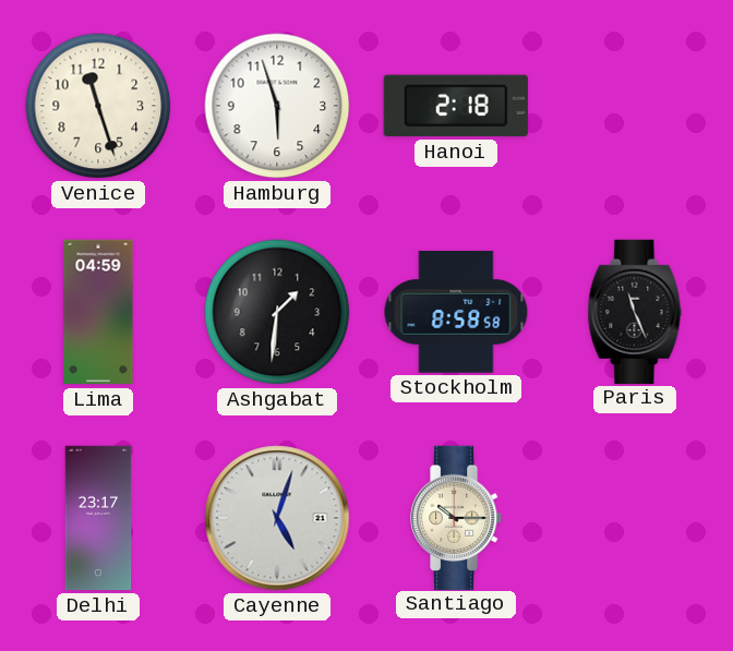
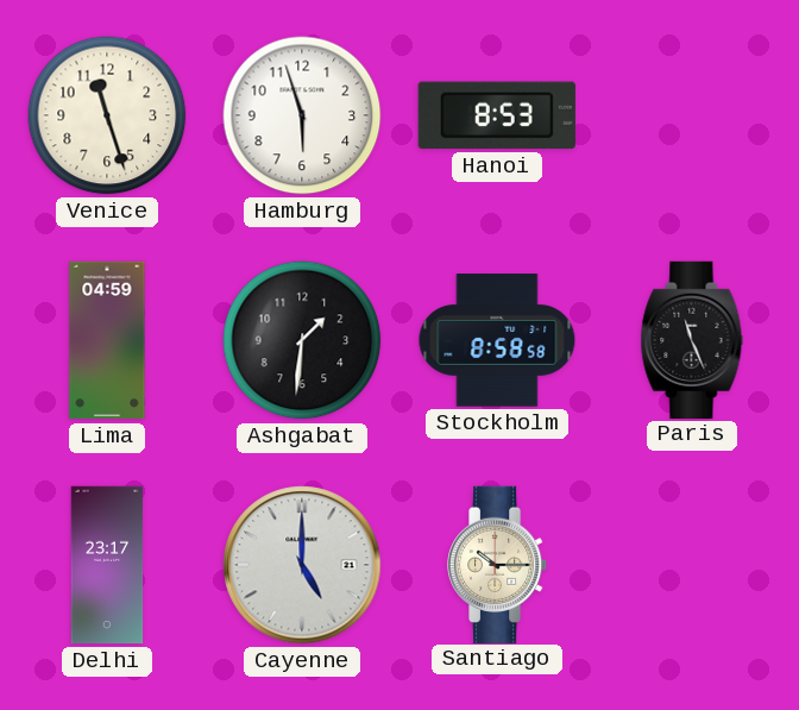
Hanoi: 2:18 -> 8:53
Cayenne: 5:03 -> 5:00
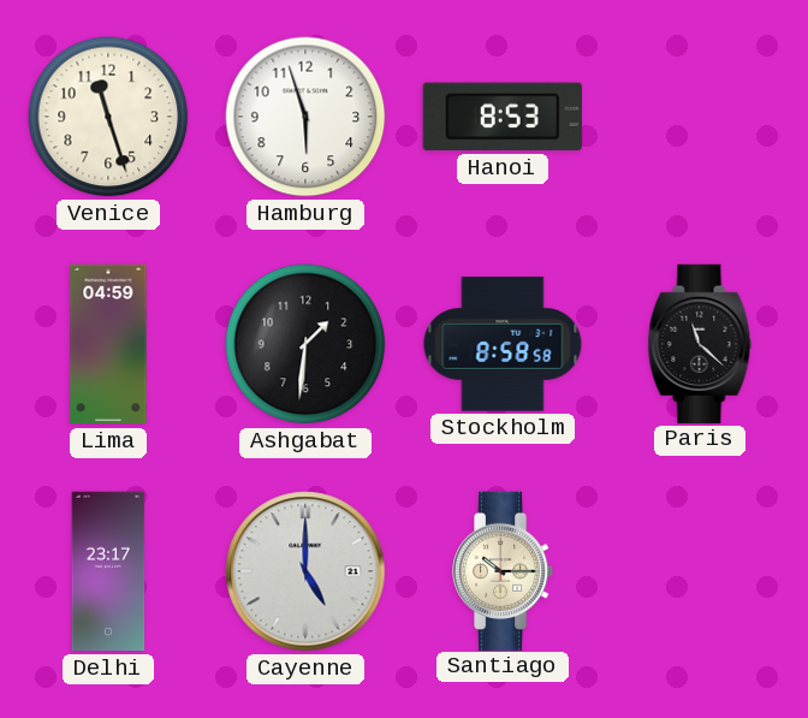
Paris: 11:26 -> 11:22
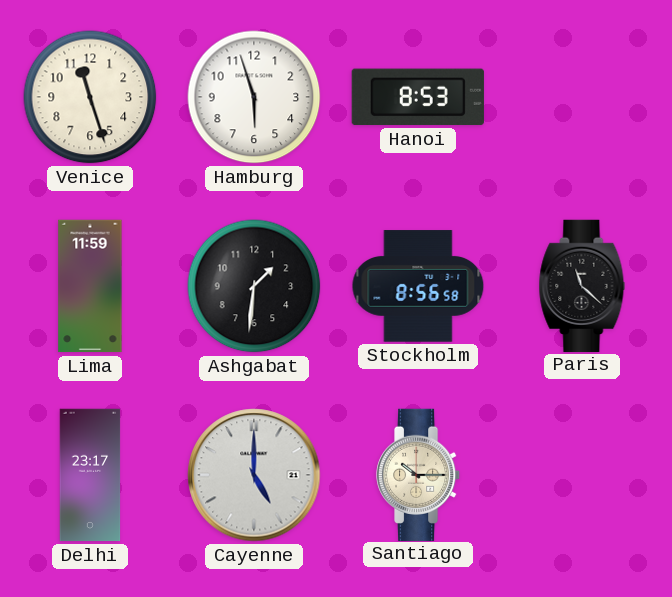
Lima: 04:59 -> 11:59
Stockholm: 8:58 -> 8:56
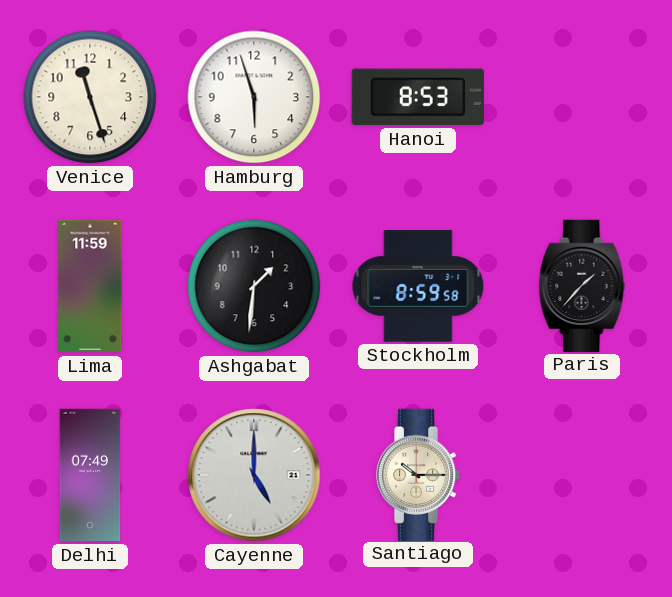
Stockholm: 8:56 -> 8:59
Paris: 11:22 -> 1:37
Delhi: 23:17 -> 07:49
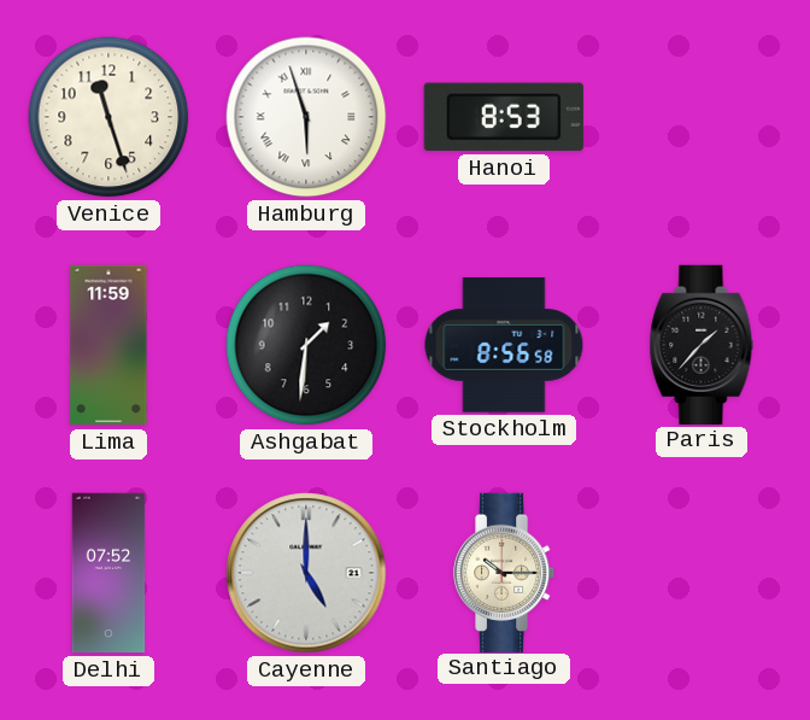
Hamburg numerals: Arabic -> Roman
Stockholm: 8:59 -> 8:56
Delhi: 07:49 -> 07:52
